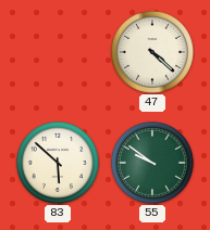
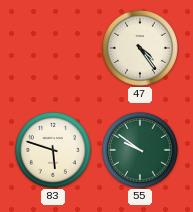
47: 4:22 -> 4:24
83: 5:52 -> 5:48
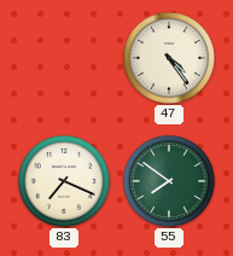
83: 5:48 -> 7:19
55: 9:51 -> 7:51
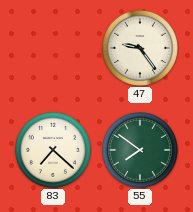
47: 4:24 -> 9:24
83: 7:19 -> 7:22
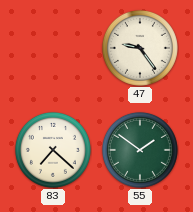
55: 7:51 -> 1:51
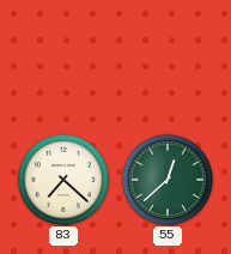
47: 9:24 -> none
55: 1:51 -> 12:38
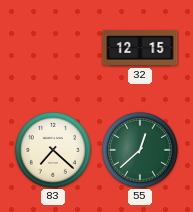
32: none -> 12:15
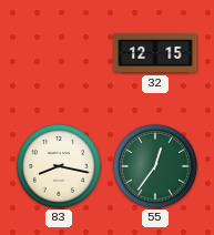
83: 7:22 -> 8:17
55: 12:38 -> 12:36
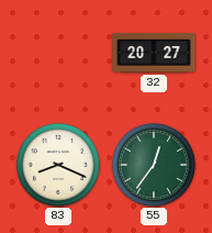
32: 12:15 -> 20:27
83: 8:17 -> 8:19
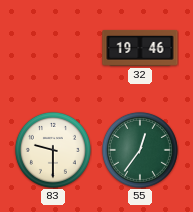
32: 20:27 -> 19:46
83: 8:19 -> 9:30
